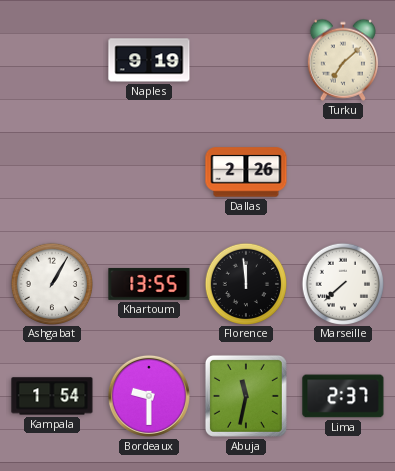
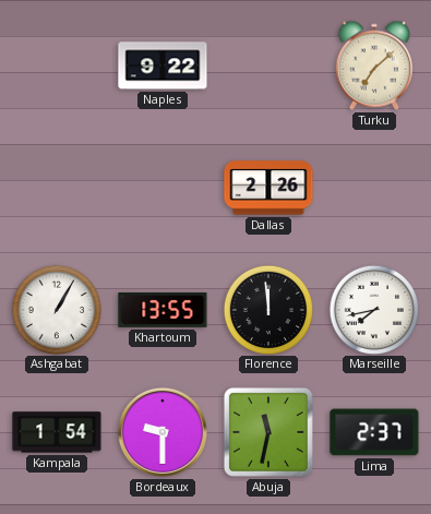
Naples: 9:19 -> 9:22
Marseille: 7:38 -> 7:43
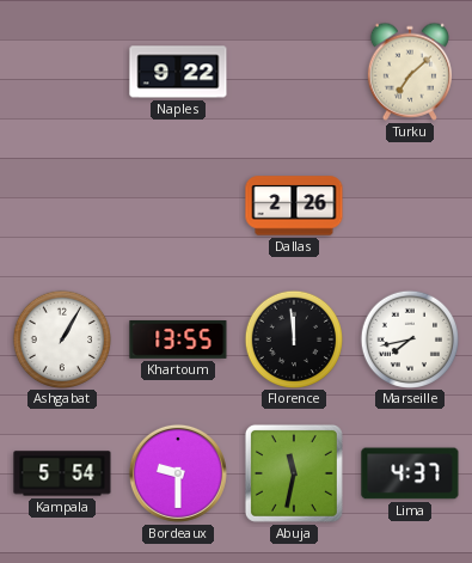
Kampala: 1:54 -> 5:54
Lima: 2:37 -> 4:37
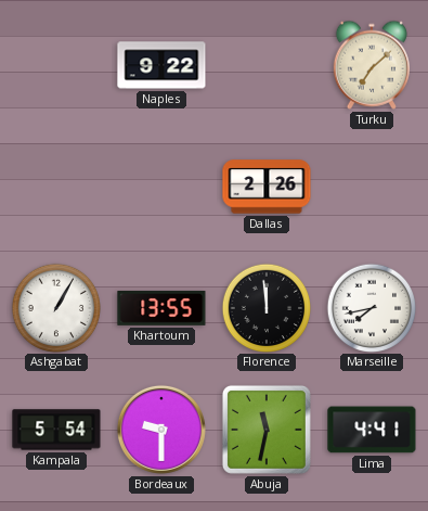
Lima: 4:37 -> 4:41
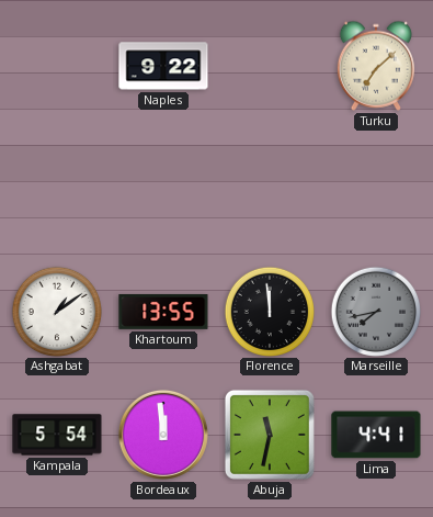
Dallas: 2:26 -> none
Ashgabat: 1:05 -> 1:09
Marseille dial: white -> grey
Bordeaux: 9:30 -> 11:59
